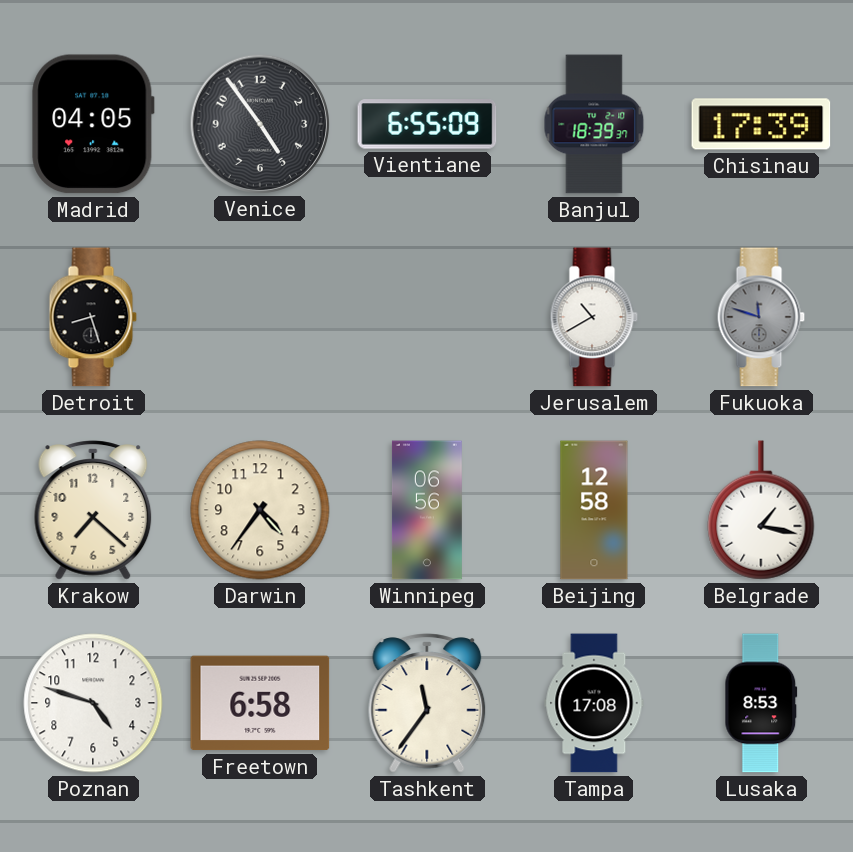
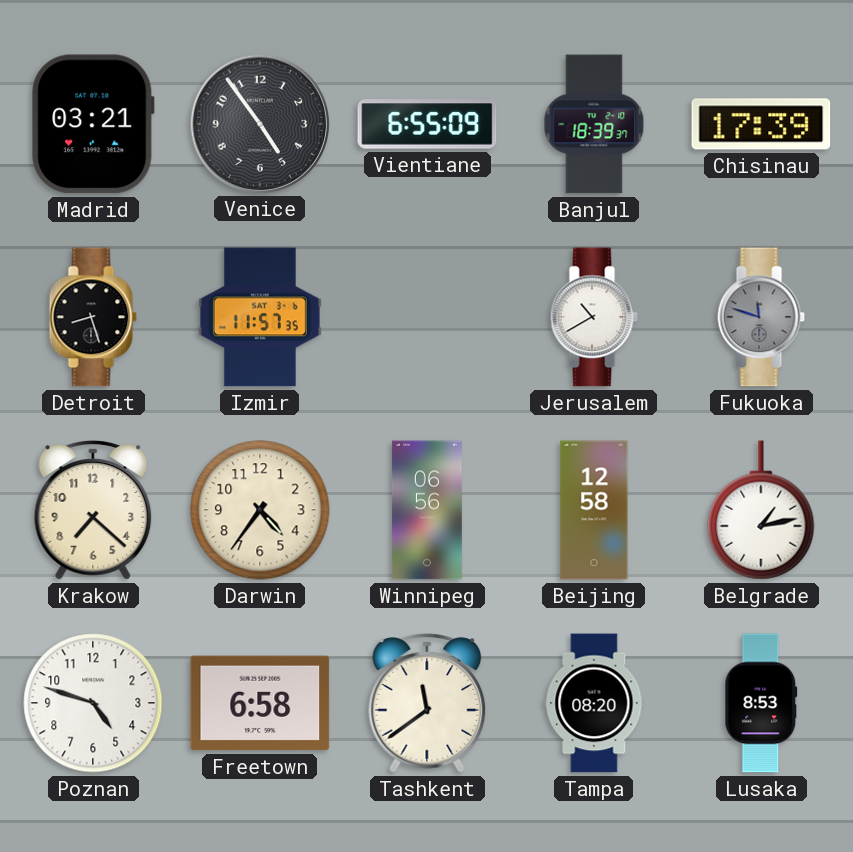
Madrid: 04:05 -> 03:21
Izmir: none -> 11:57
Belgrade: 1:17 -> 1:13
Tashkent: 11:36 -> 11:39
Tampa: 17:08 -> 08:20
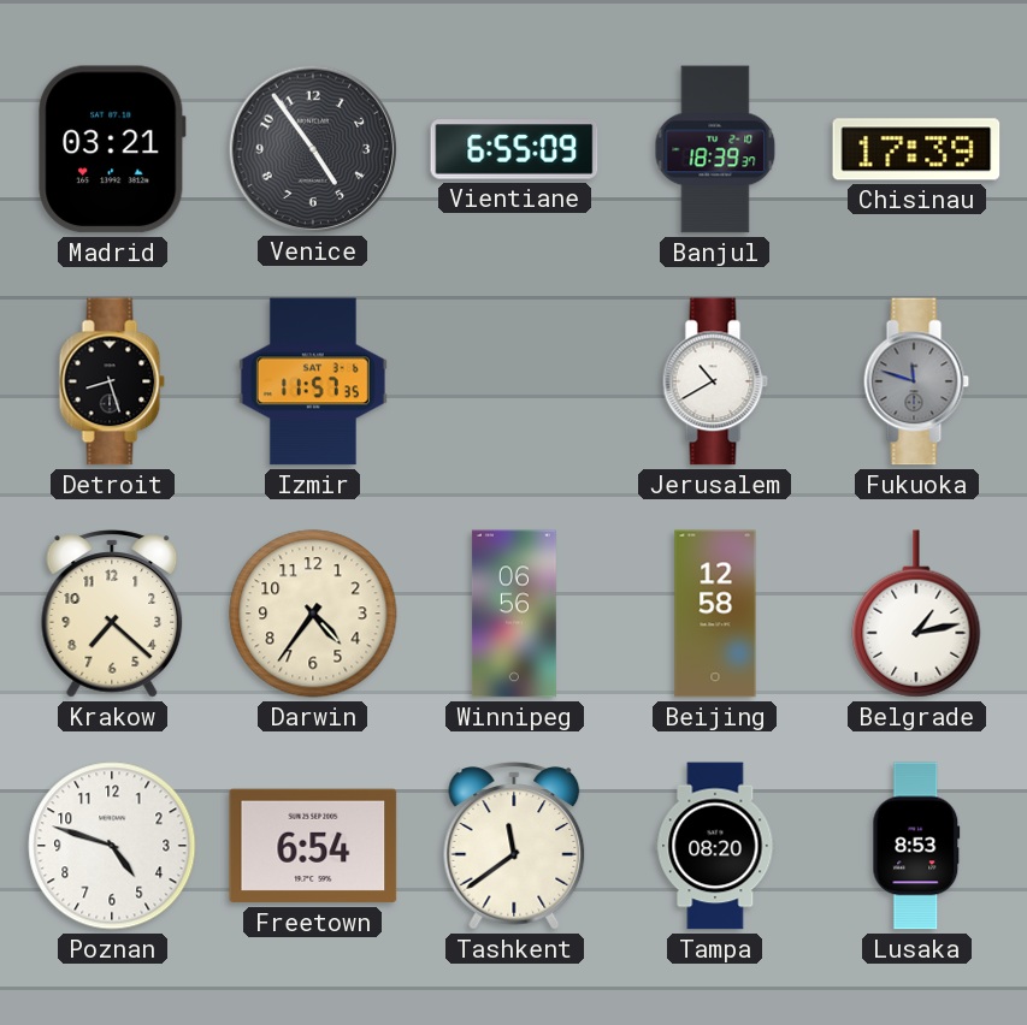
Freetown: 6:58 -> 6:54
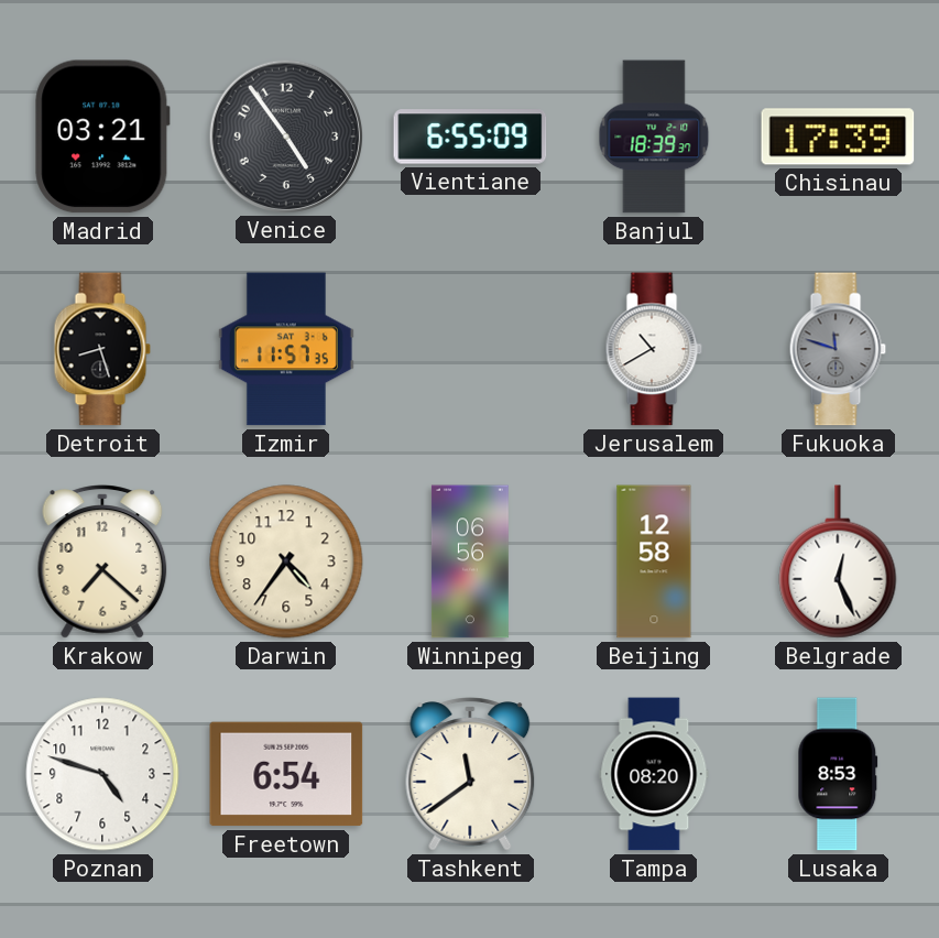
Belgrade: 1:13 -> 12:26
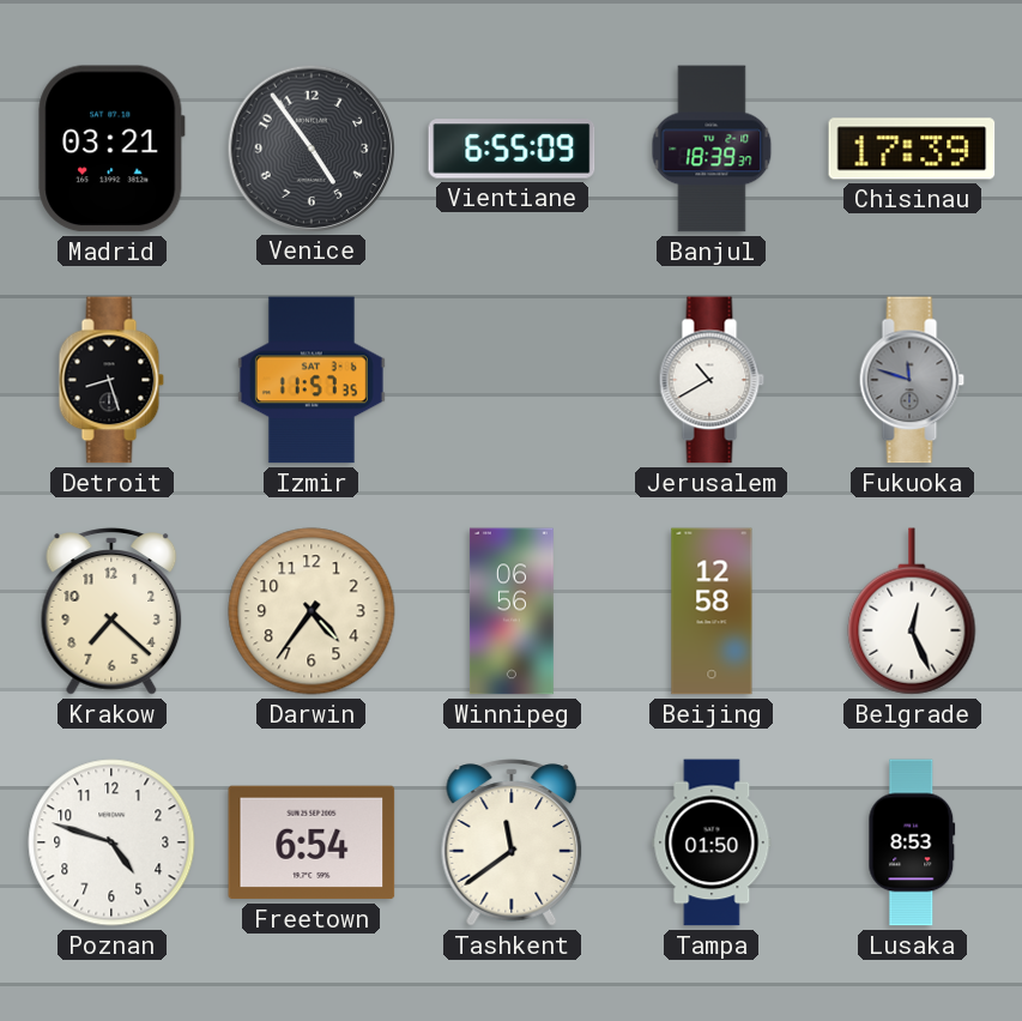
Tampa: 08:20 -> 01:50
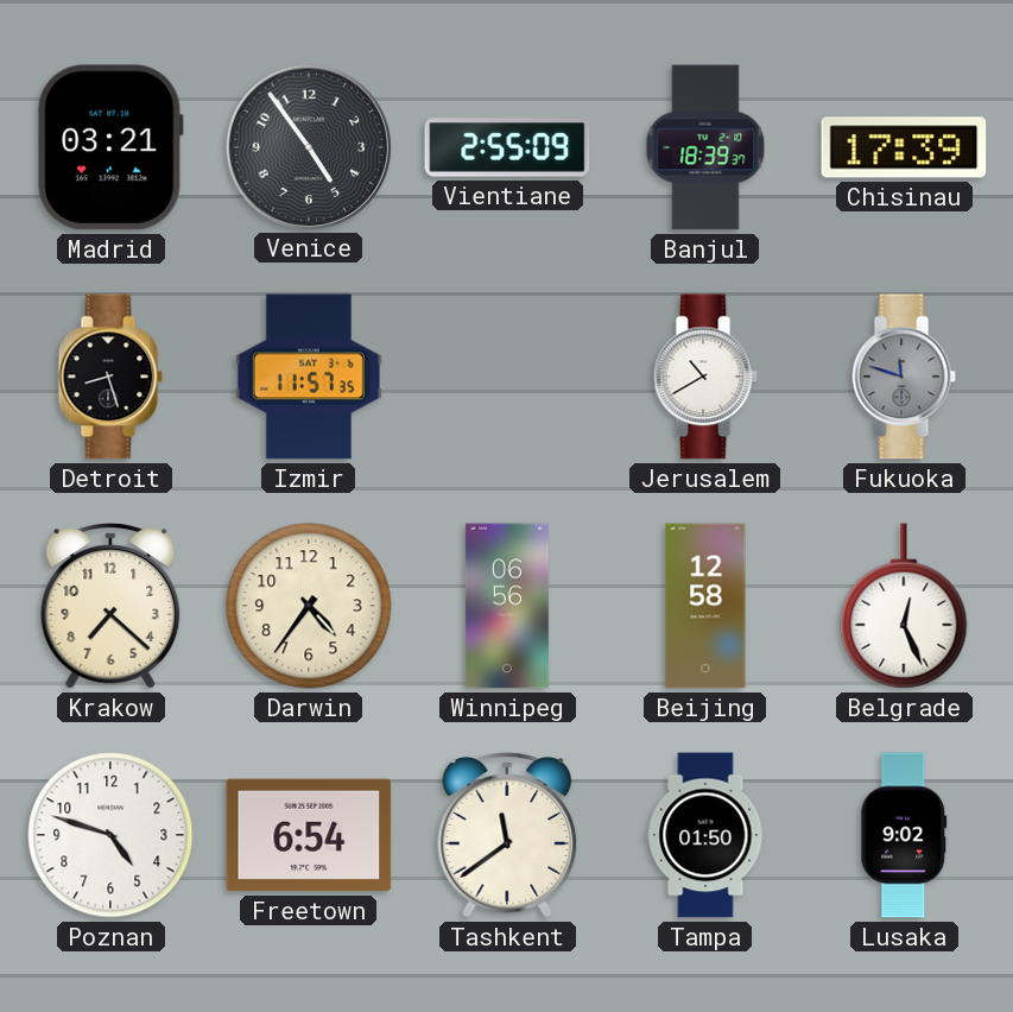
Vientiane: 6:55 -> 2:55
Lusaka: 8:53 -> 9:02
